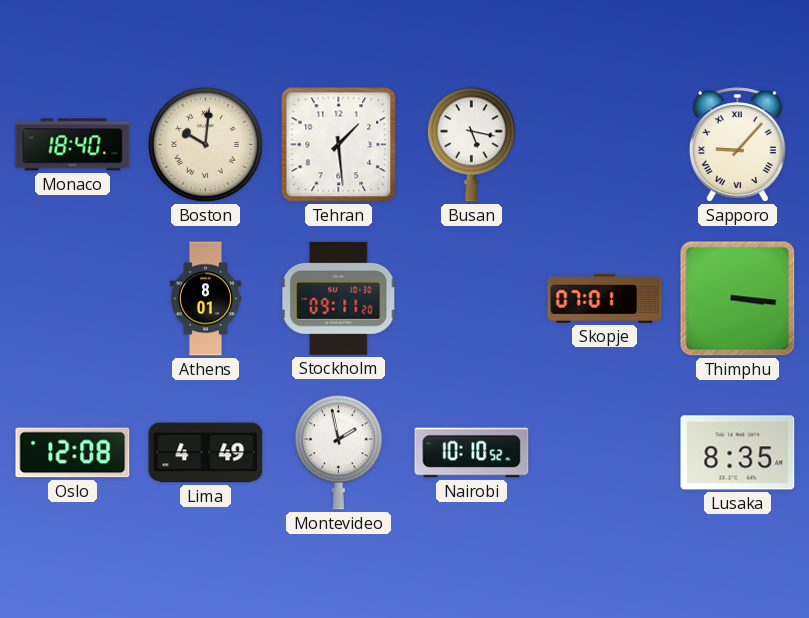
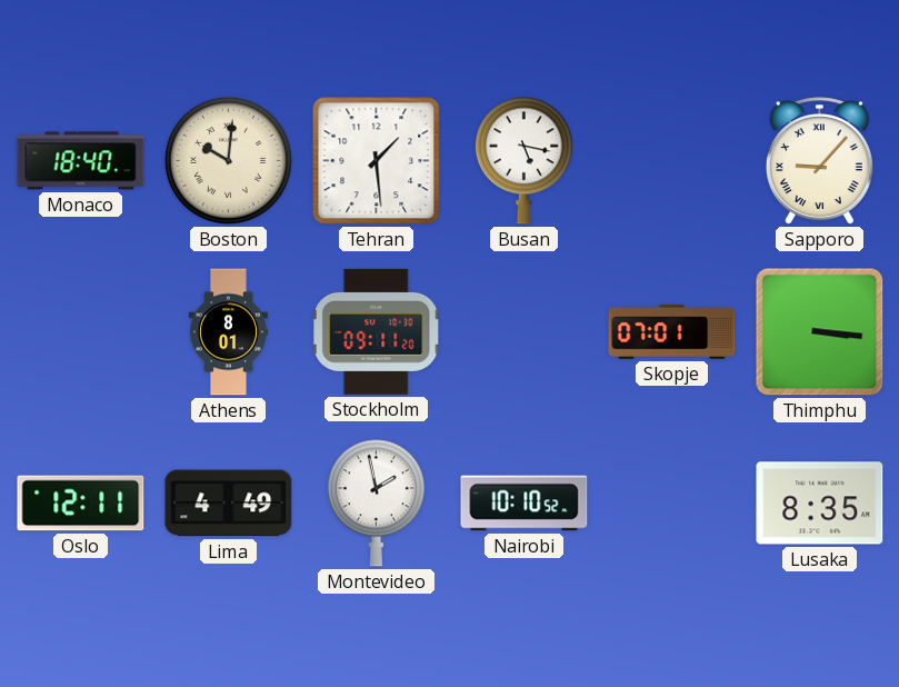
Oslo: 12:08 -> 12:11
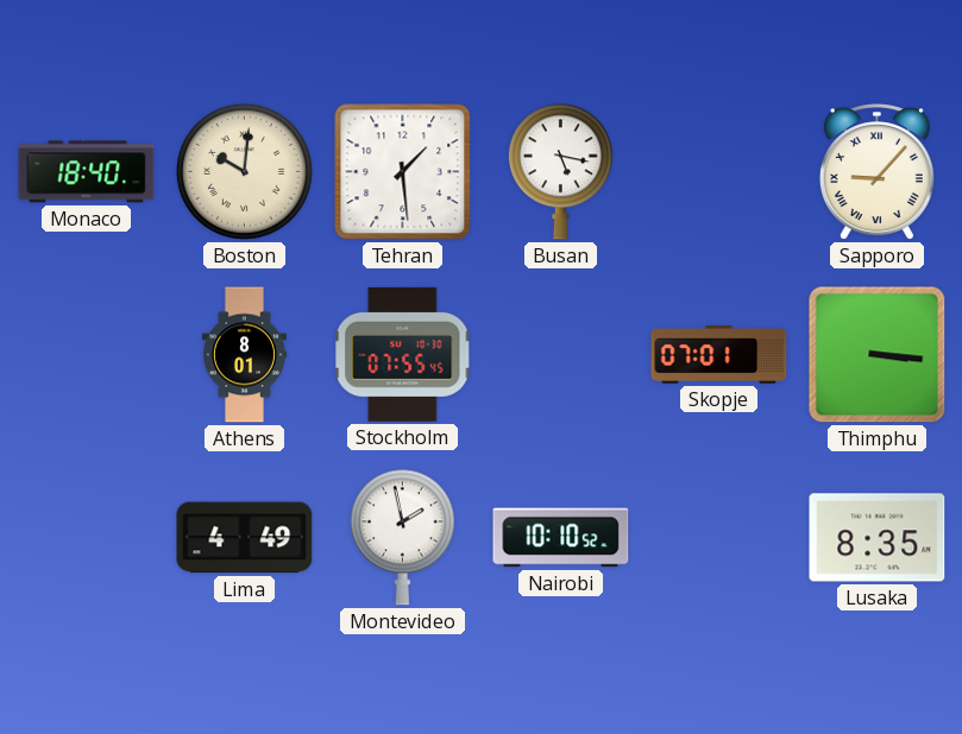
Stockholm: 09:11 -> 07:55
Oslo: 12:11 -> none
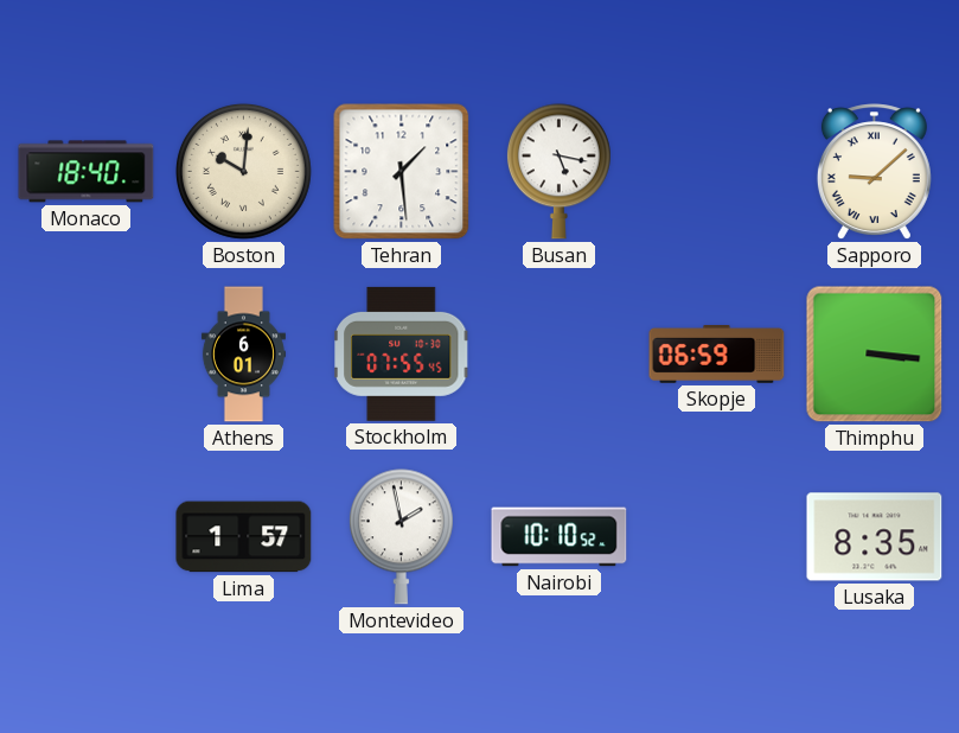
Sapporo: 9:07 -> 9:08
Athens: 8:01 -> 6:01
Skopje: 07:01 -> 06:59
Lima: 4:49 -> 1:57
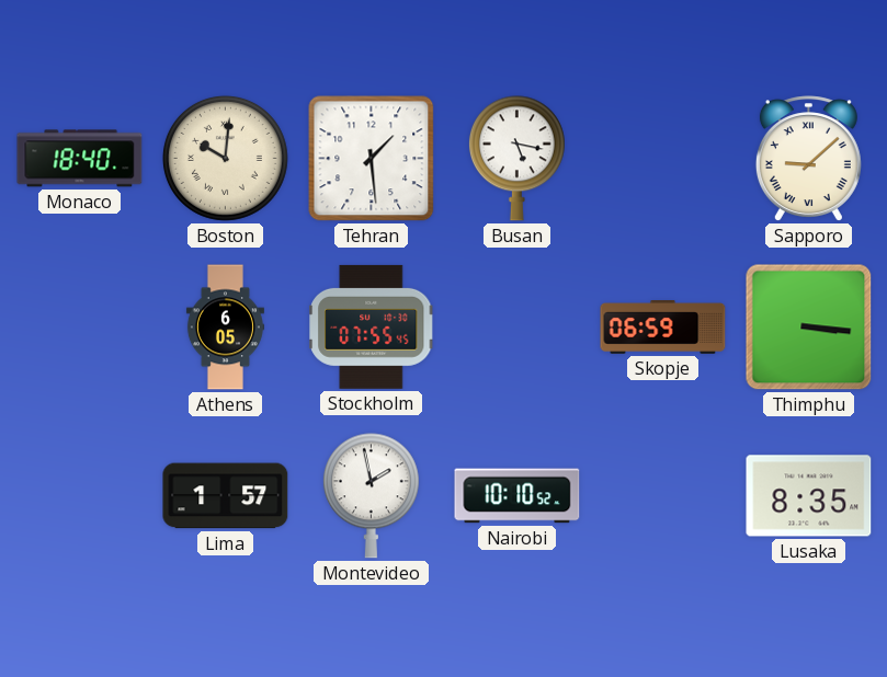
Athens: 6:01 -> 6:05
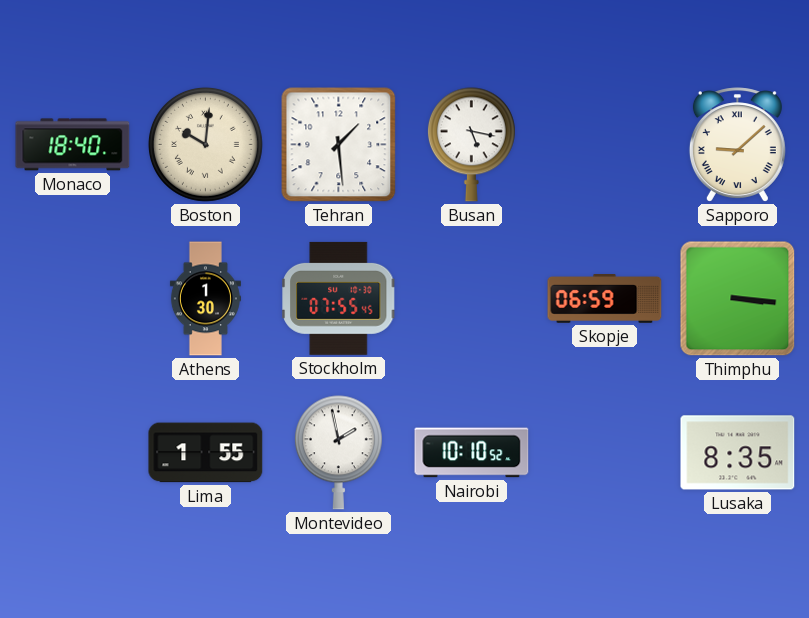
Athens: 6:05 -> 1:30
Lima: 1:57 -> 1:55
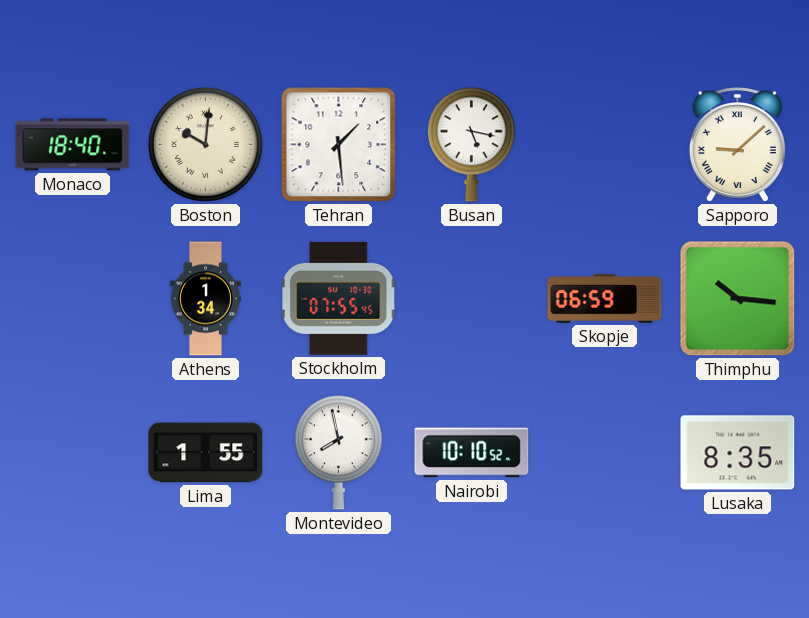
Athens: 1:30 -> 1:34
Thimphu: 3:16 -> 10:16
Montevideo: 1:58 -> 7:58
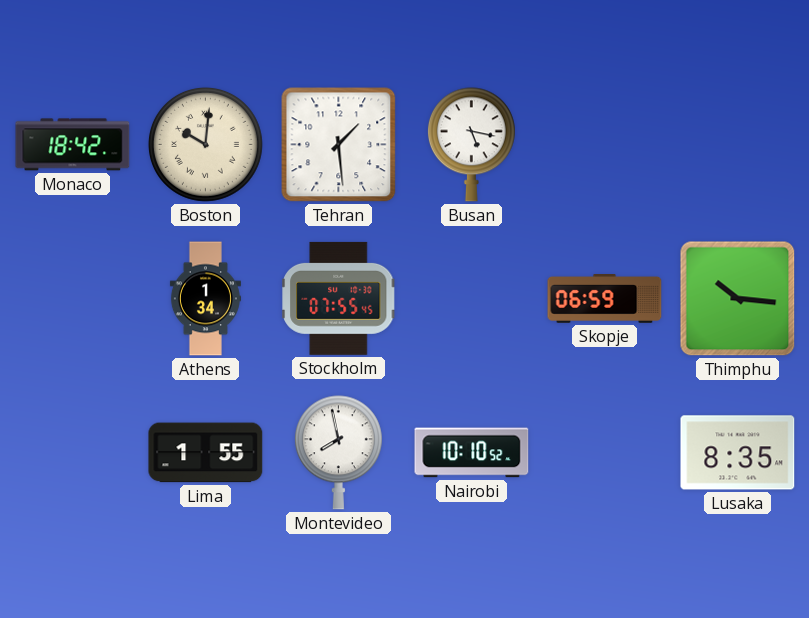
Monaco: 18:40 -> 18:42
Sapporo: 9:08 -> none
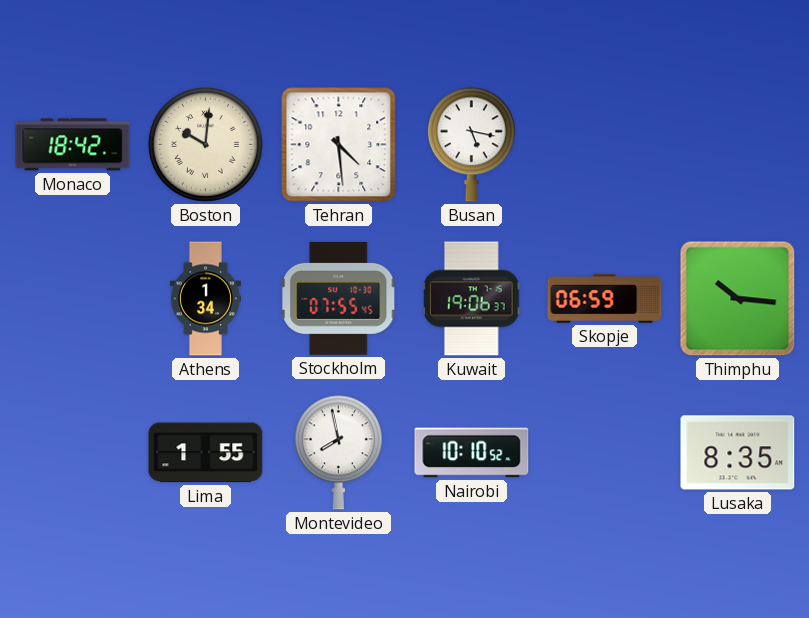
Tehran: 1:29 -> 4:29
Kuwait: none -> 19:06
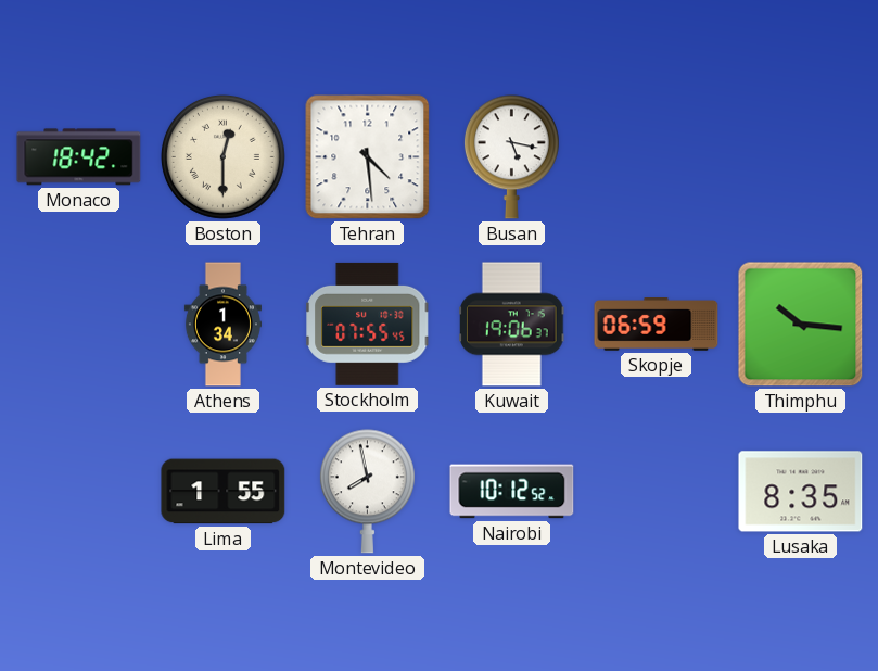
Boston: 10:01 -> 12:30
Nairobi: 10:10 -> 10:12
